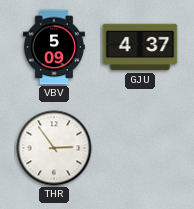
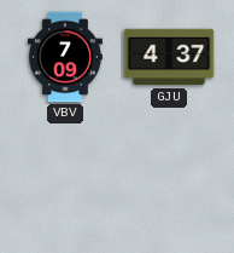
VBV: 5:09 -> 7:09
THR: 2:54 -> none
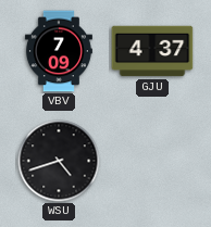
WSU: none -> 4:42
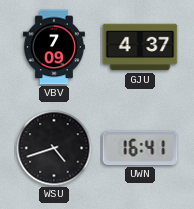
UWN: none -> 16:41
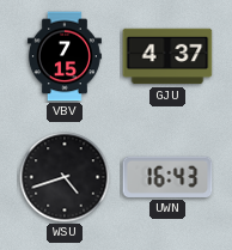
VBV: 7:09 -> 7:15
UWN: 16:41 -> 16:43
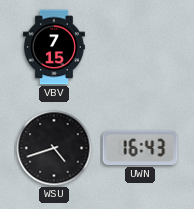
GJU: 4:37 -> none
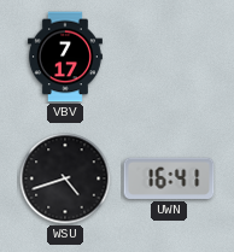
VBV: 7:15 -> 7:17
UWN: 16:43 -> 16:41
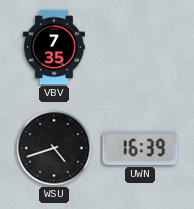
VBV: 7:17 -> 7:35
UWN: 16:41 -> 16:39
